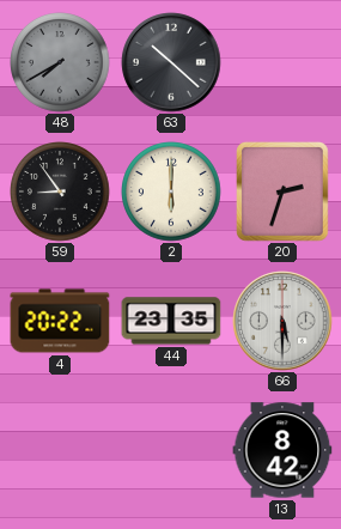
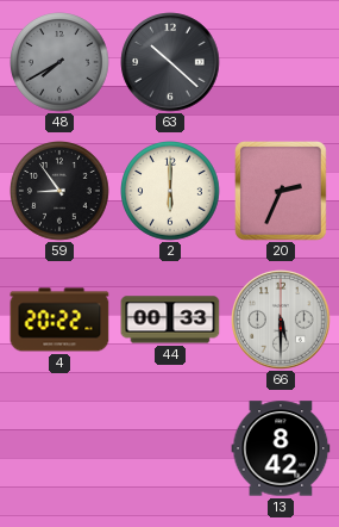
20: 2:33 -> 2:34
44: 23:35 -> 00:33
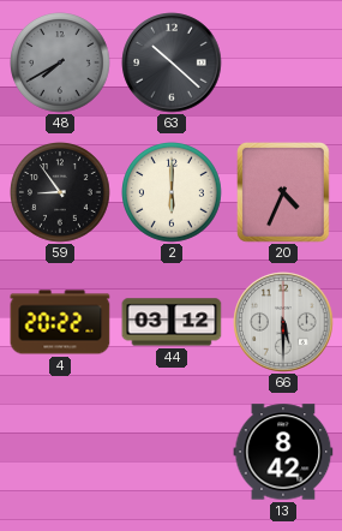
20: 2:34 -> 4:34
44: 00:33 -> 03:12
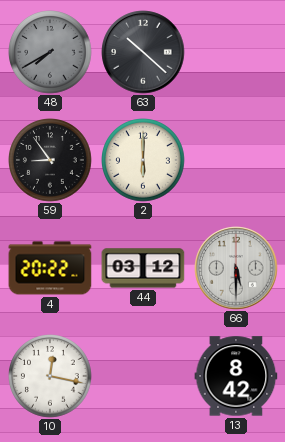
20: 4:34 -> none
10: none -> 12:17
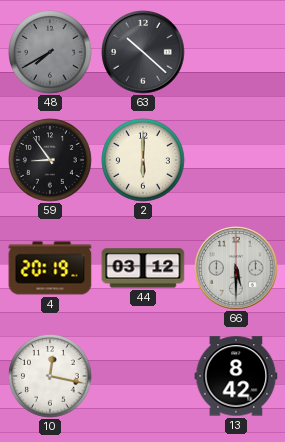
4: 20:22 -> 20:19
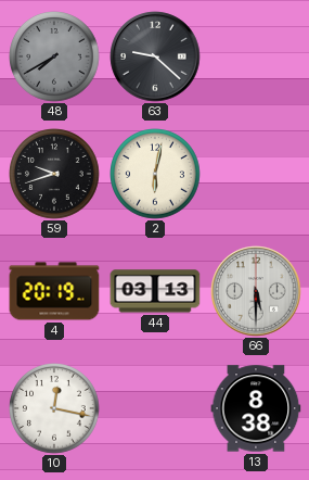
63: 10:22 -> 9:22
59: 8:54 -> 9:42
2: 6:00 -> 6:02
44: 03:12 -> 03:13
13: 8:42 -> 8:38
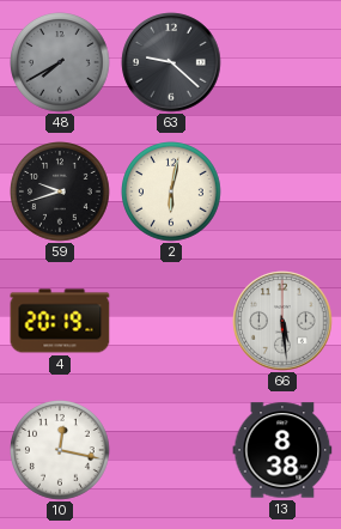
44: 03:13 -> none
66: 5:30 -> 5:29
